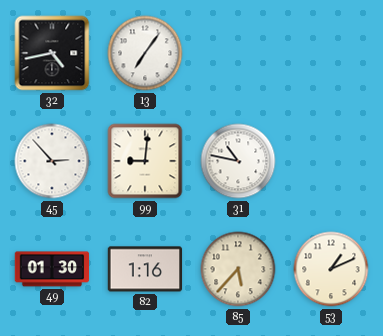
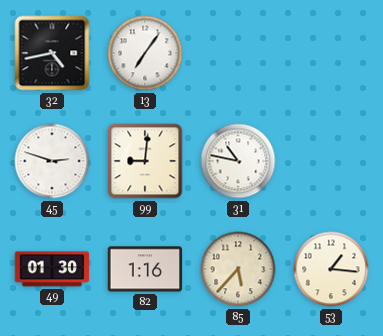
45: 2:53 -> 2:48
53: 1:11 -> 1:16
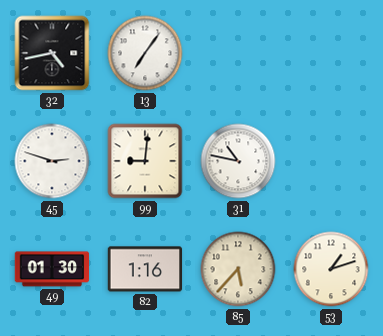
53: 1:16 -> 1:12
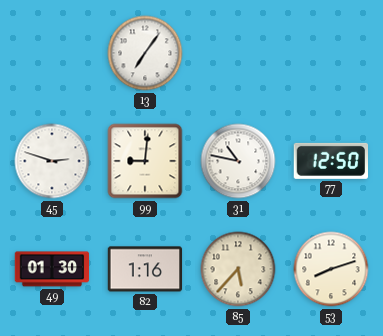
32: 4:43 -> none
77: none -> 12:50
53: 1:12 -> 8:12
